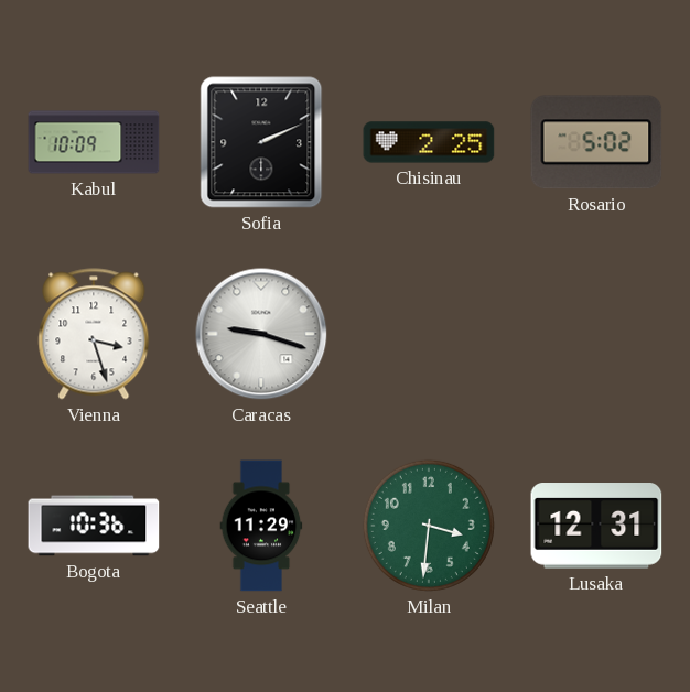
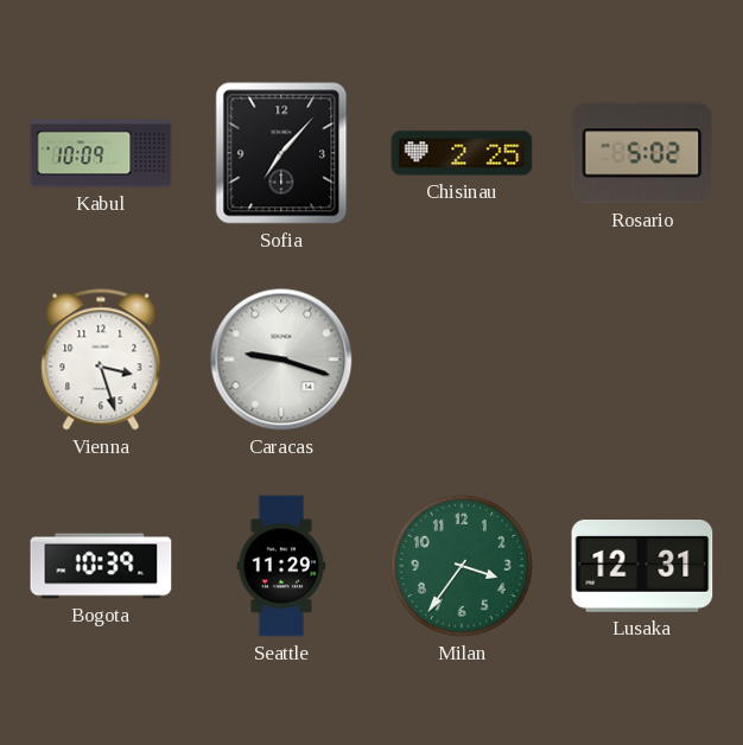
Sofia: 2:11 -> 7:07
Bogota: 10:36 -> 10:39
Milan: 3:31 -> 3:36
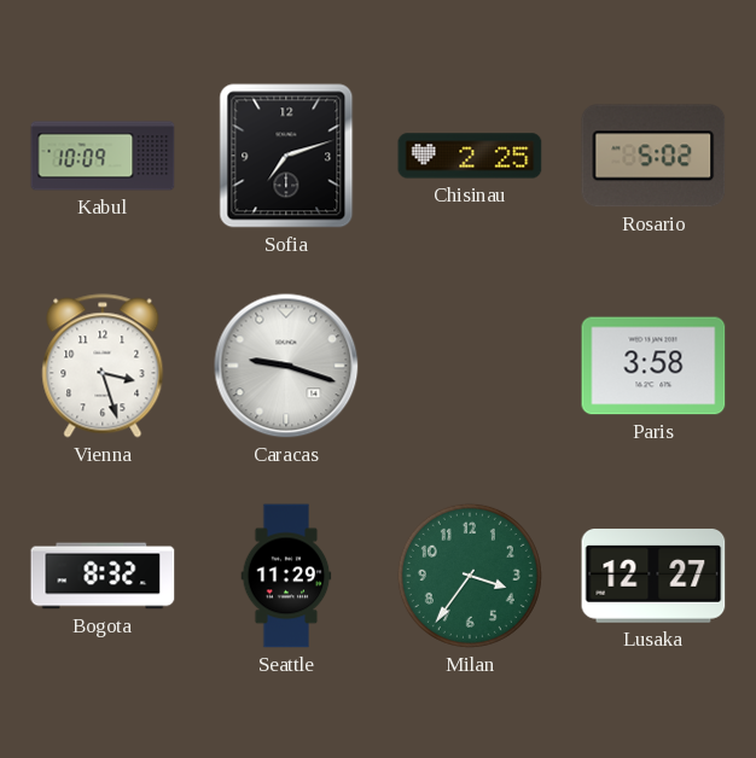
Sofia: 7:07 -> 7:12
Paris: none -> 3:58
Bogota: 10:39 -> 8:32
Lusaka: 12:31 -> 12:27
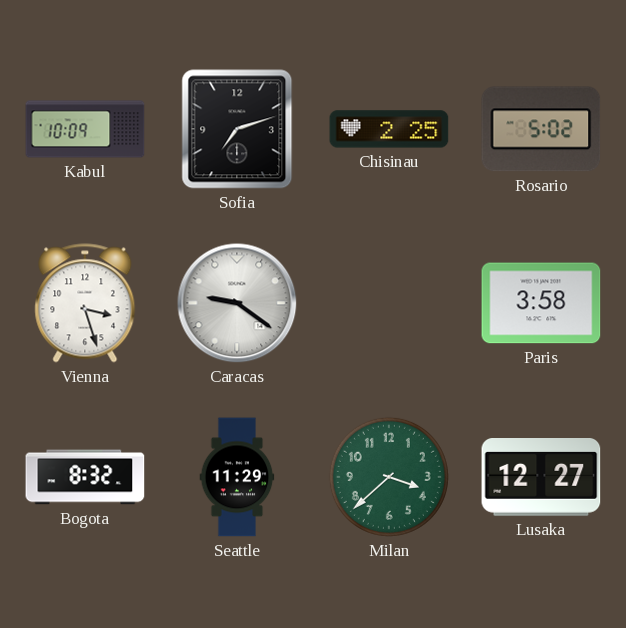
Caracas: 9:18 -> 9:21
Milan: 3:36 -> 3:38
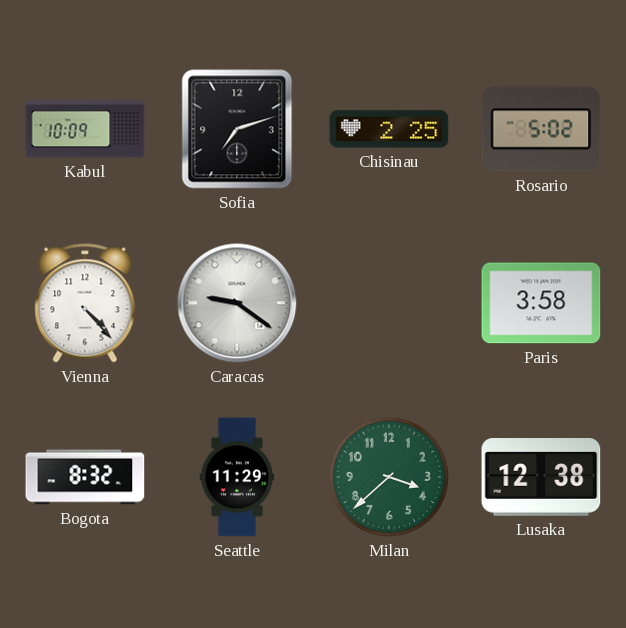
Vienna: 3:27 -> 4:23
Lusaka: 12:27 -> 12:38
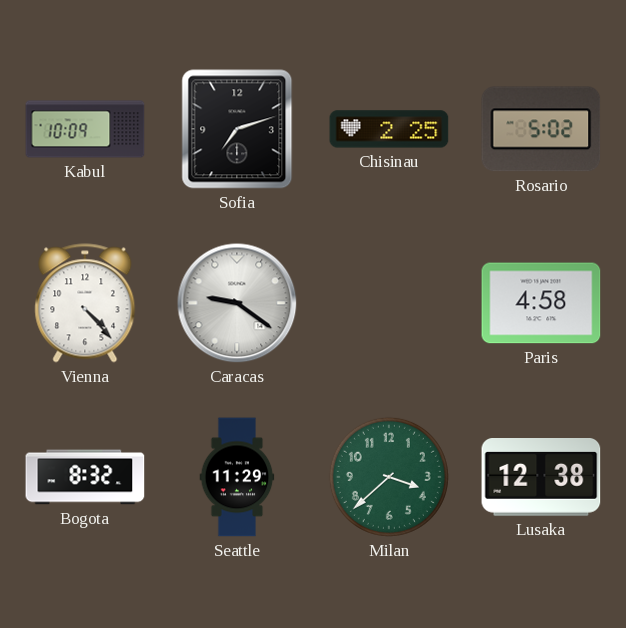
Paris: 3:58 -> 4:58
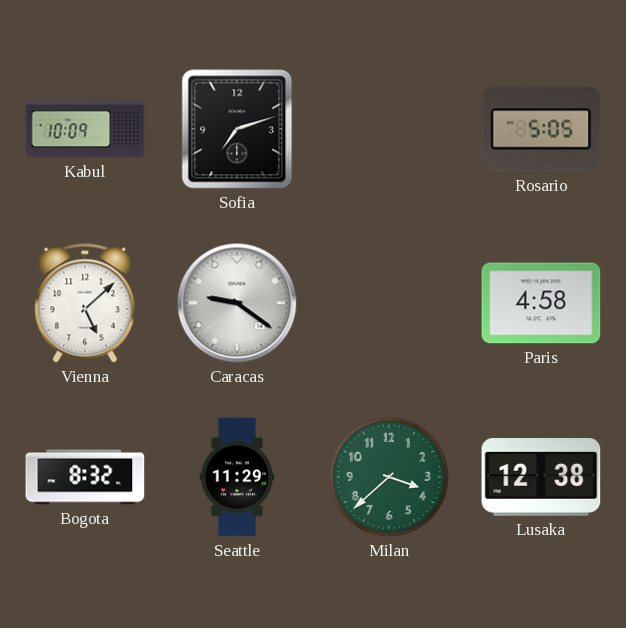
Chisinau: 2:25 -> none
Rosario: 5:02 -> 5:05
Vienna: 4:23 -> 5:08
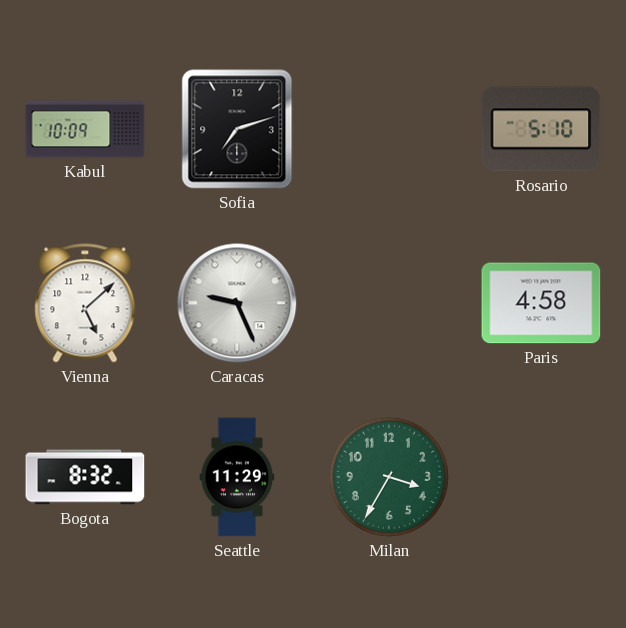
Rosario: 5:05 -> 5:10
Caracas: 9:21 -> 9:26
Milan: 3:38 -> 3:35
Lusaka: 12:38 -> none
